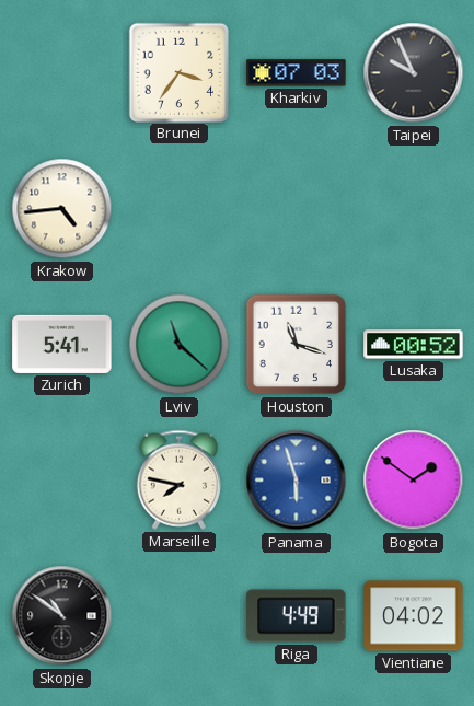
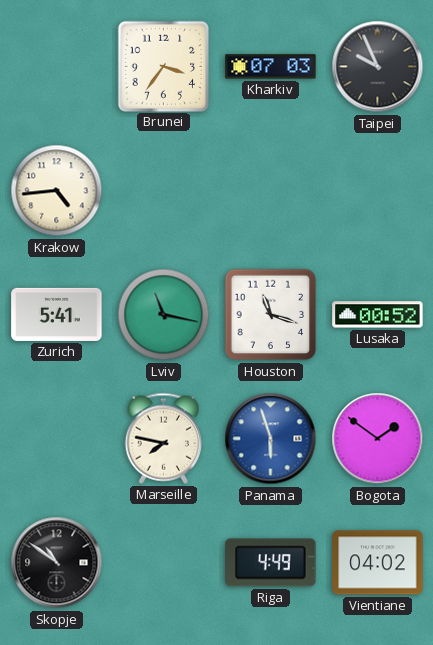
Lviv: 11:22 -> 11:17
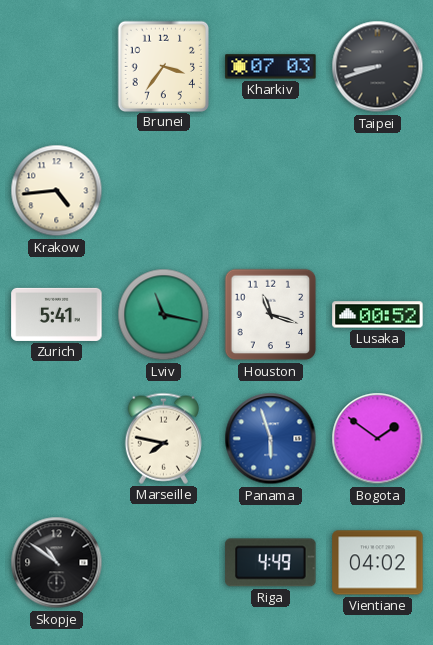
Taipei: 9:56 -> 8:42
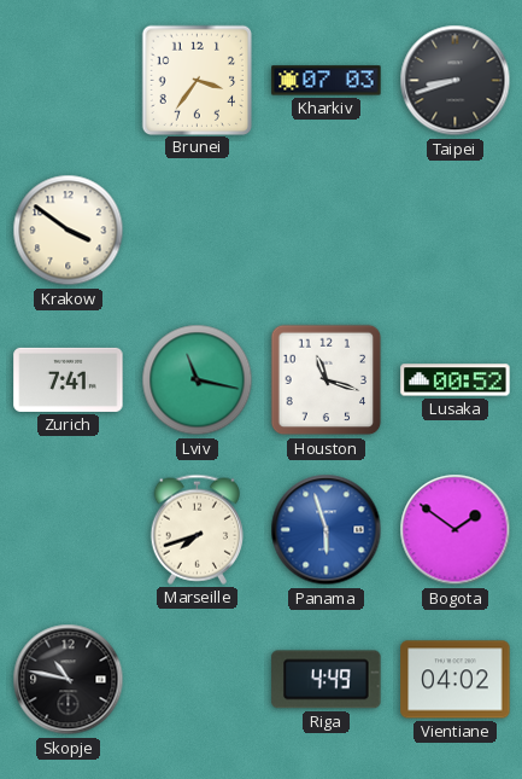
Krakow: 4:44 -> 3:51
Zurich: 5:41 -> 7:41
Marseille: 7:47 -> 7:42
Skopje: 10:51 -> 10:47
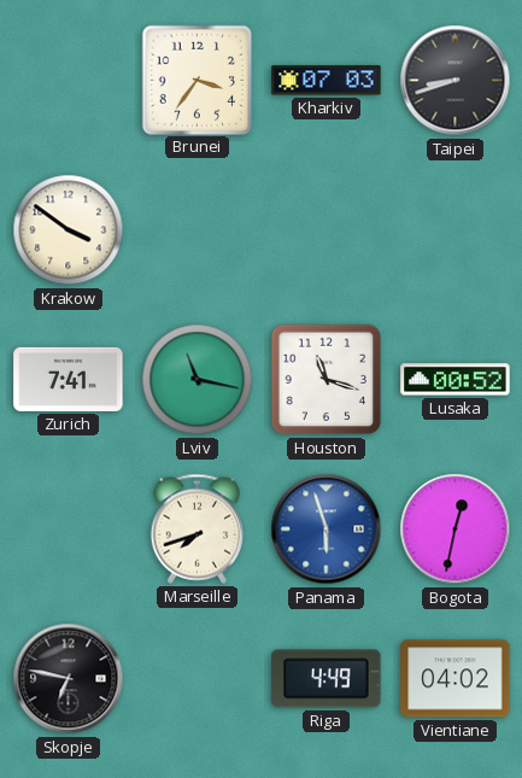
Bogota: 1:51 -> 12:32
Skopje: 10:47 -> 6:47
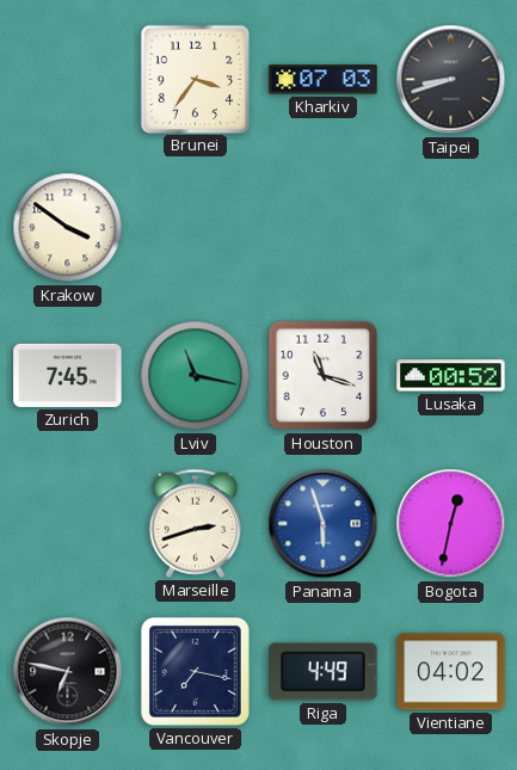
Zurich: 7:41 -> 7:45
Marseille: 7:42 -> 2:42
Vancouver: none -> 7:17
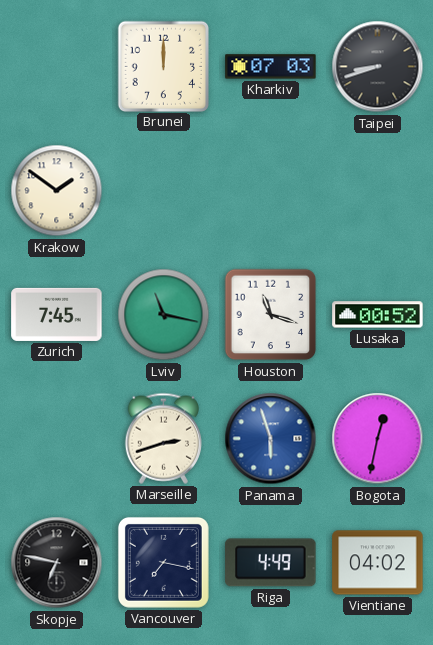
Brunei: 3:36 -> 12:00
Krakow: 3:51 -> 1:51
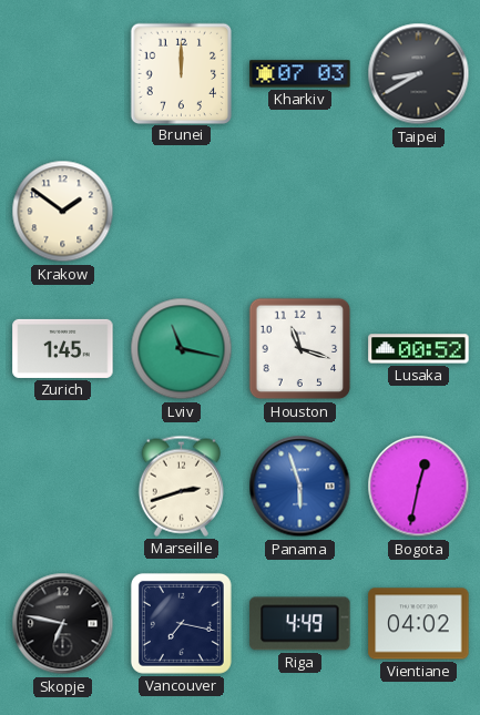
Taipei: 8:42 -> 8:40
Zurich: 7:45 -> 1:45
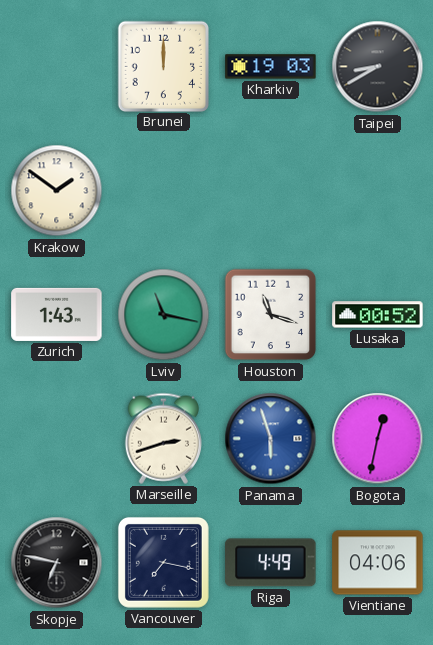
Kharkiv: 07:03 -> 19:03
Zurich: 1:45 -> 1:43
Vientiane: 04:02 -> 04:06
